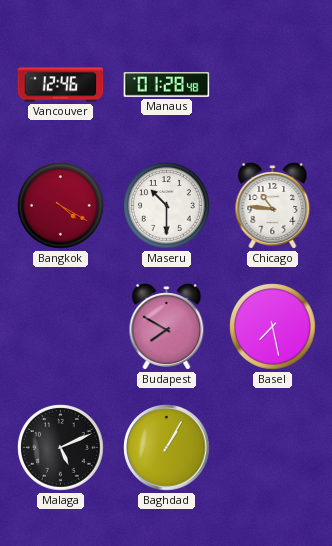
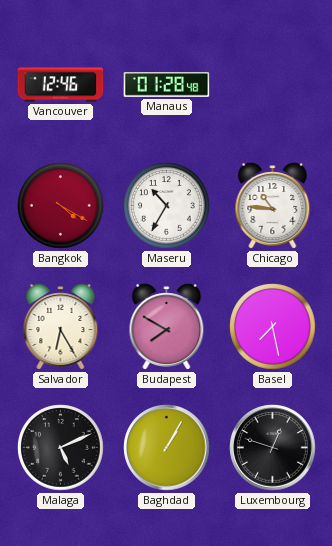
Maseru: 10:30 -> 10:35
Salvador: none -> 6:25
Luxembourg: none -> 12:48
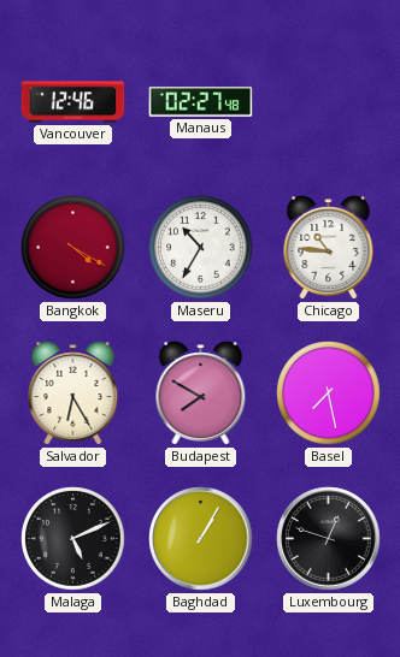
Manaus: 01:28 -> 02:27
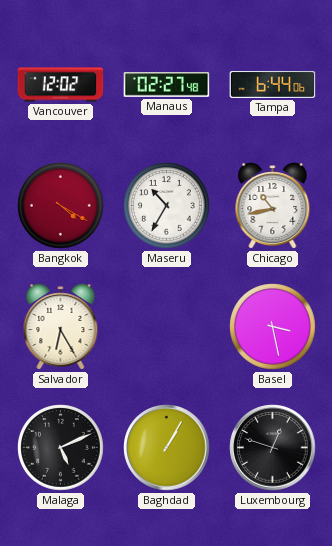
Vancouver: 12:46 -> 12:02
Tampa: none -> 6:44
Chicago: 10:46 -> 10:43
Budapest: 7:50 -> none
Basel: 7:28 -> 3:28
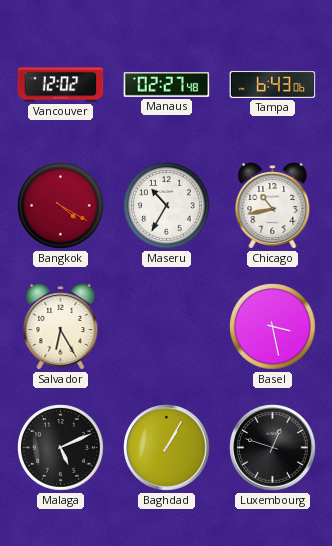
Tampa: 6:44 -> 6:43
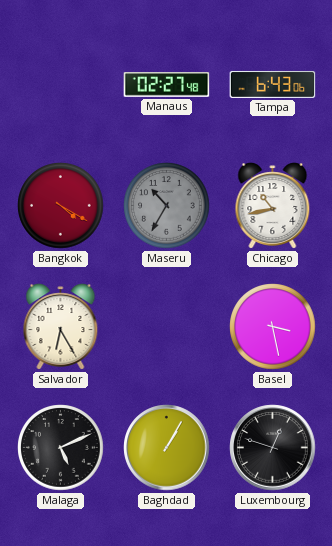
Vancouver: 12:02 -> none
Maseru dial: white -> grey
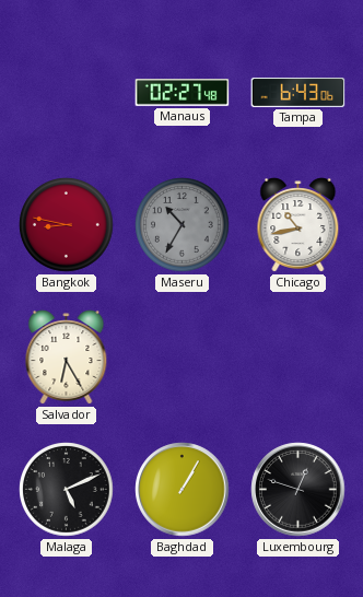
Bangkok: 4:20 -> 8:47
Basel: 3:28 -> none
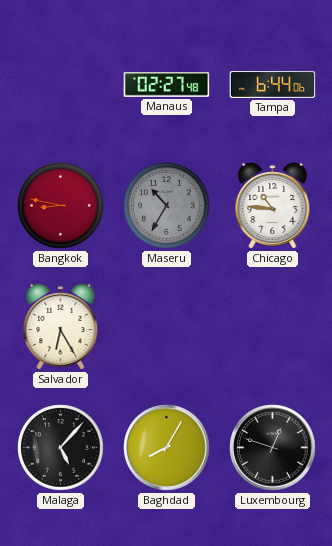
Tampa: 6:43 -> 6:44
Chicago: 10:43 -> 10:46
Malaga: 5:11 -> 5:07
Baghdad: 1:05 -> 8:05
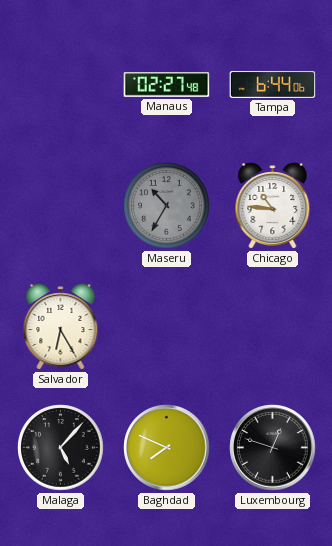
Bangkok: 8:47 -> none
Baghdad: 8:05 -> 7:49
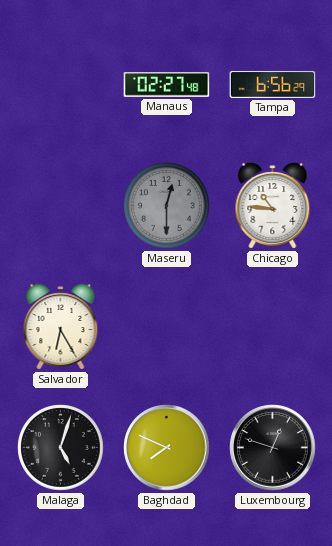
Tampa: 6:44 -> 6:56
Maseru: 10:35 -> 12:30
Malaga: 5:07 -> 5:03
